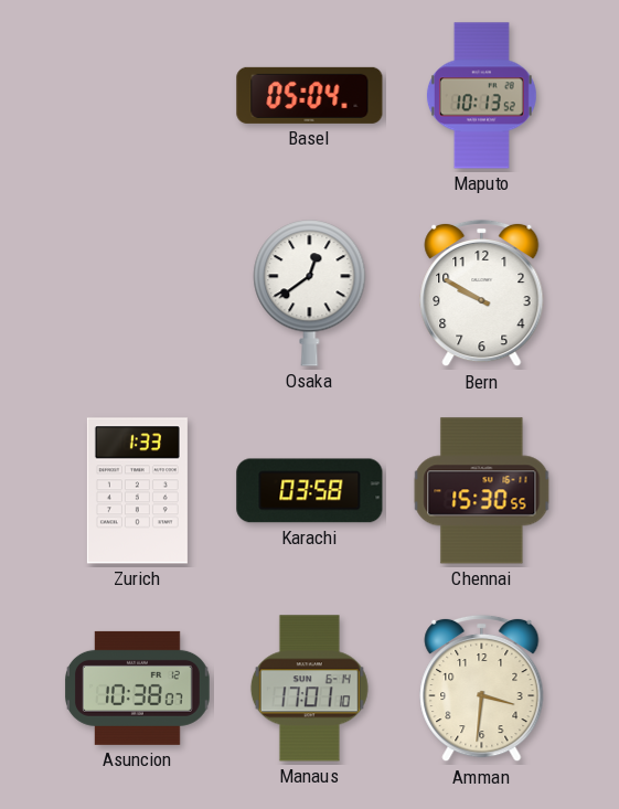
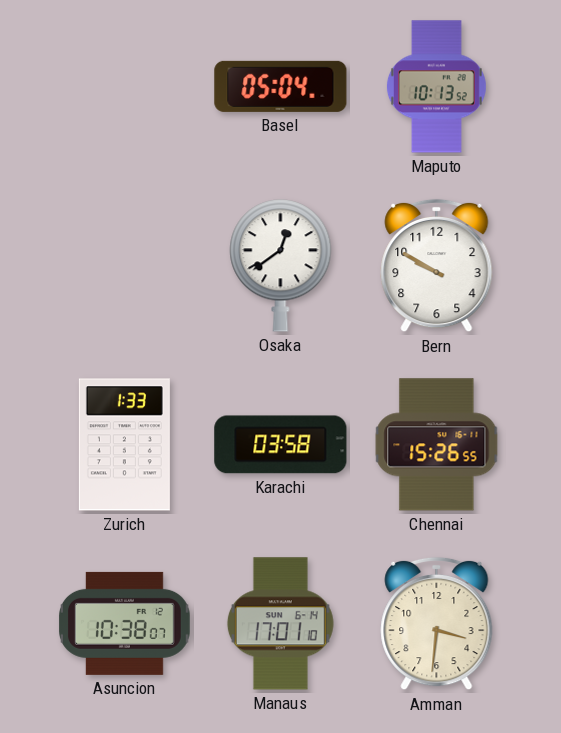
Chennai: 15:30 -> 15:26
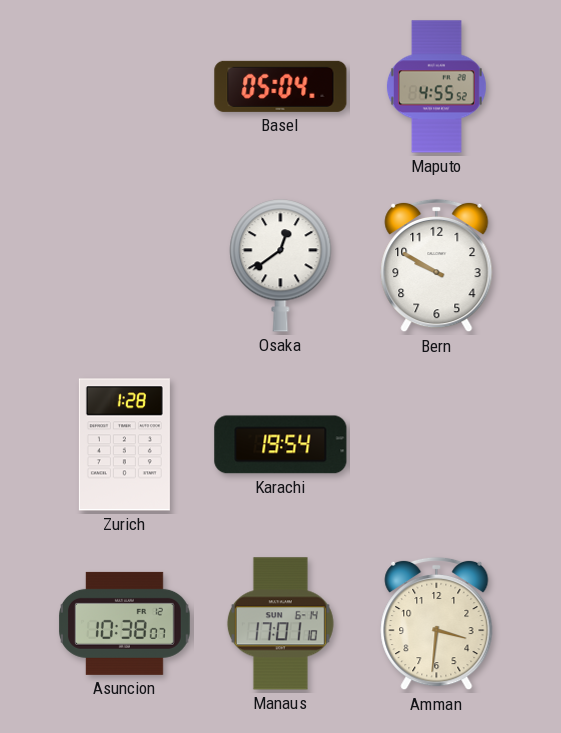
Maputo: 10:13 -> 4:55
Zurich: 1:33 -> 1:28
Karachi: 03:58 -> 19:54
Chennai: 15:26 -> none
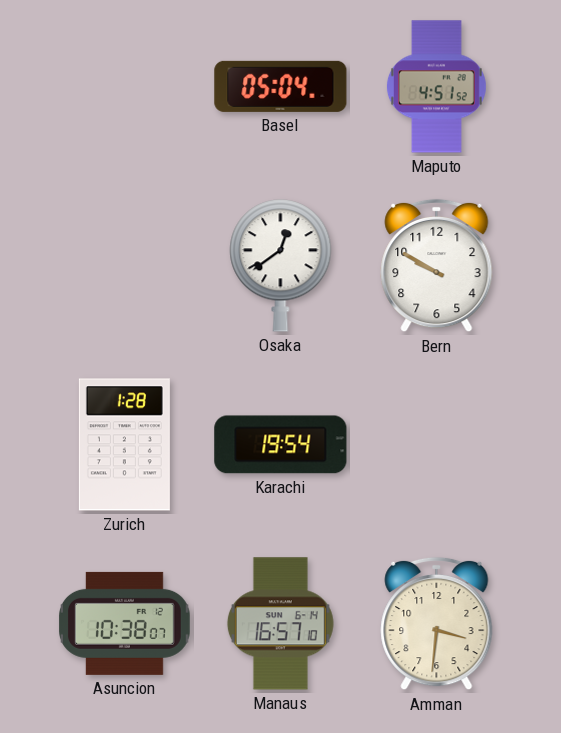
Maputo: 4:55 -> 4:51
Manaus: 17:01 -> 16:57
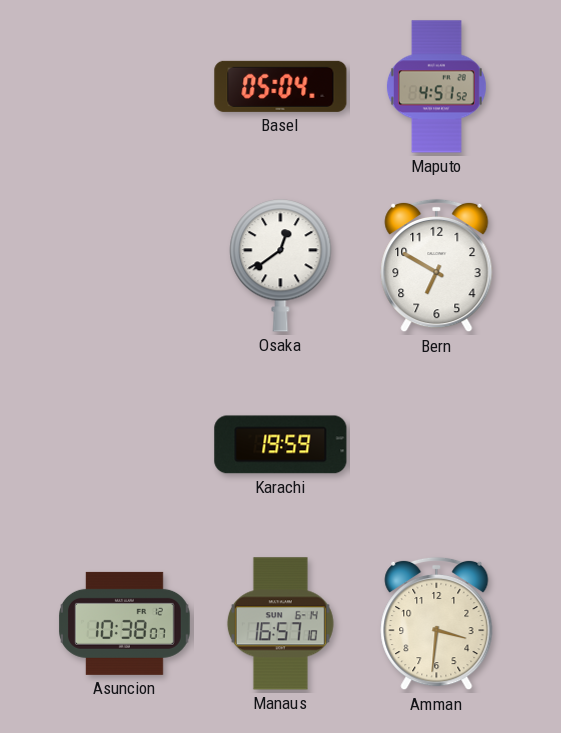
Bern: 9:50 -> 6:50
Zurich: 1:28 -> none
Karachi: 19:54 -> 19:59
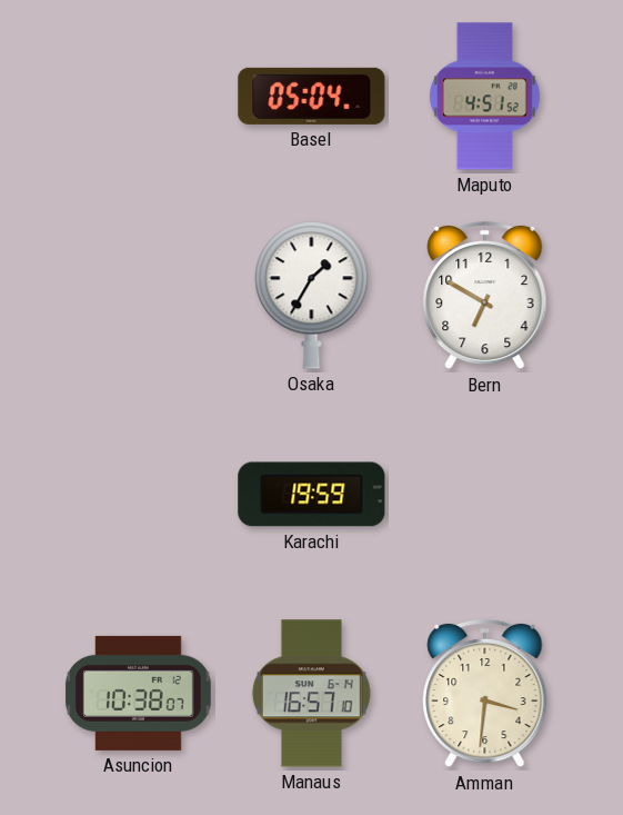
Osaka: 12:39 -> 1:35
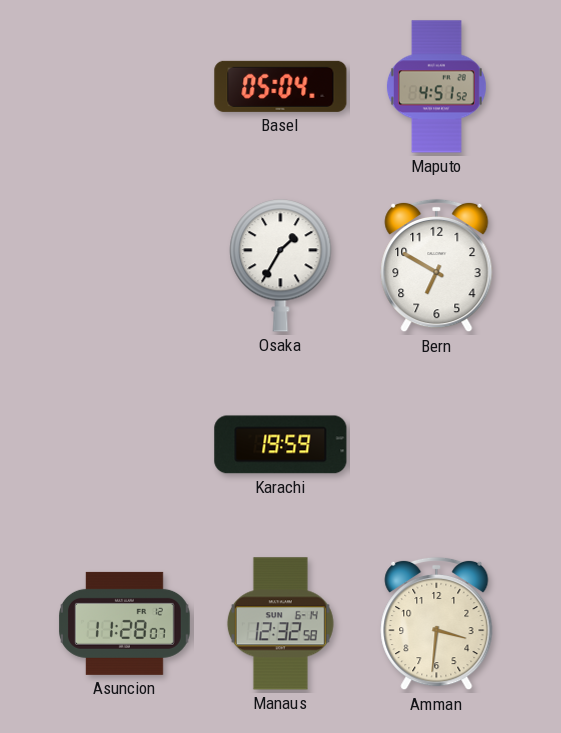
Asuncion: 10:38 -> 11:28
Manaus: 16:57 -> 12:32
